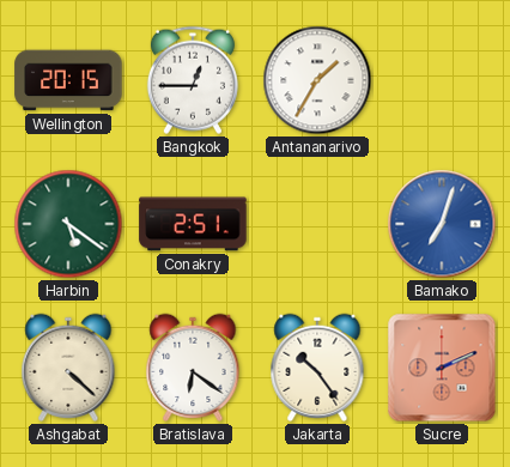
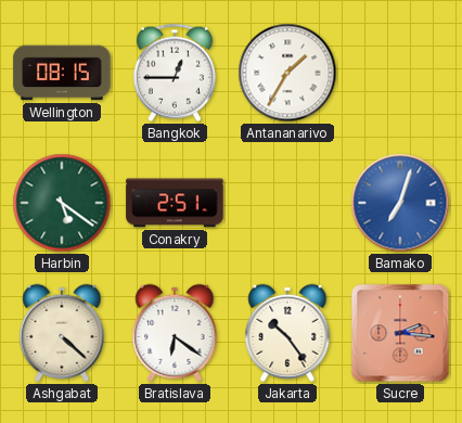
Wellington: 20:15 -> 08:15
Sucre: 2:11 -> 2:16
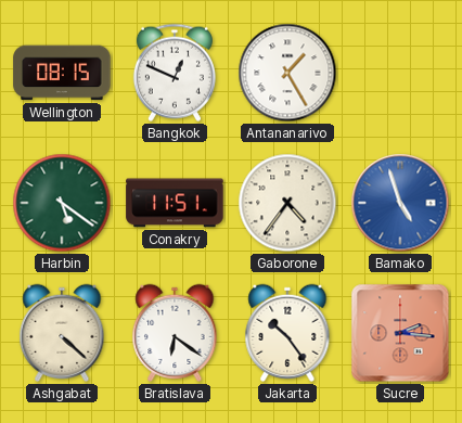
Bangkok: 12:45 -> 12:49
Antananarivo: 1:35 -> 1:25
Conakry: 2:51 -> 11:51
Gaborone: none -> 4:36
Bamako: 7:03 -> 4:57
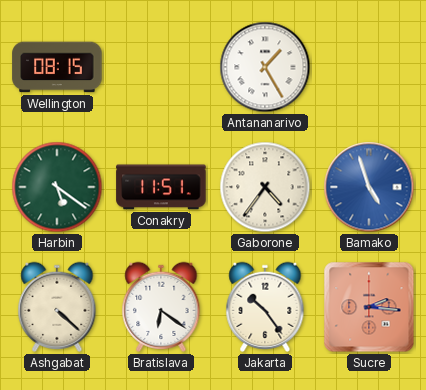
Bangkok: 12:49 -> none
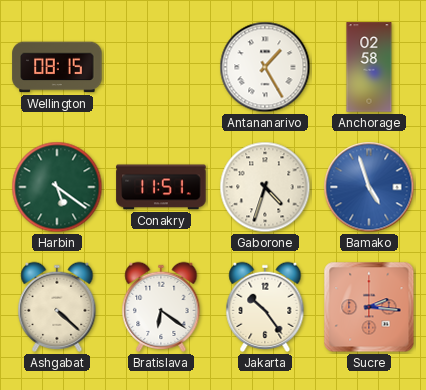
Anchorage: none -> 02:58
Gaborone: 4:36 -> 4:33
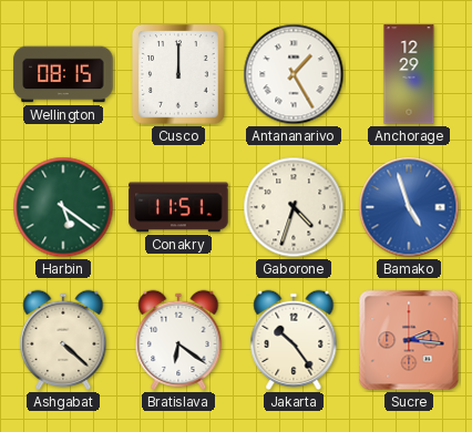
Cusco: none -> 12:00
Anchorage: 02:58 -> 12:29
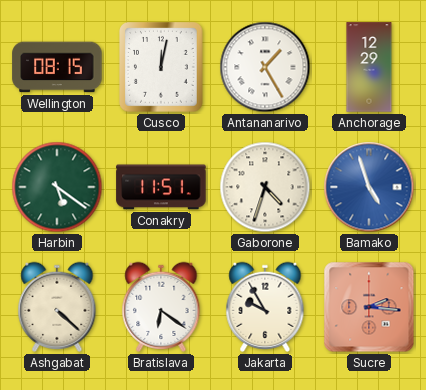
Cusco: 12:00 -> 12:02
Jakarta: 10:24 -> 9:55
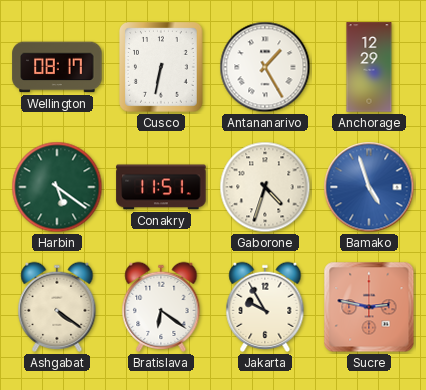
Wellington: 08:15 -> 08:17
Cusco: 12:02 -> 6:32
Ashgabat: 4:22 -> 4:21
Sucre: 2:16 -> 2:47
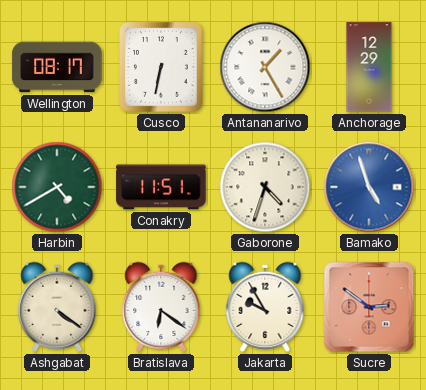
Harbin: 5:21 -> 4:40
Sucre: 2:47 -> 2:51
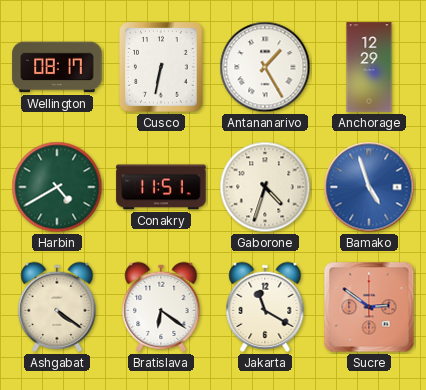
Jakarta: 9:55 -> 11:20
